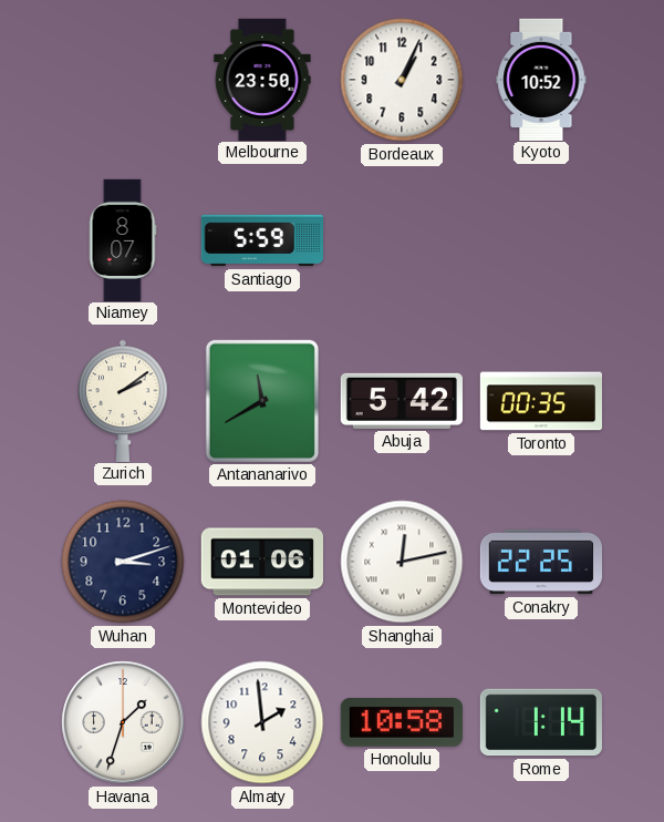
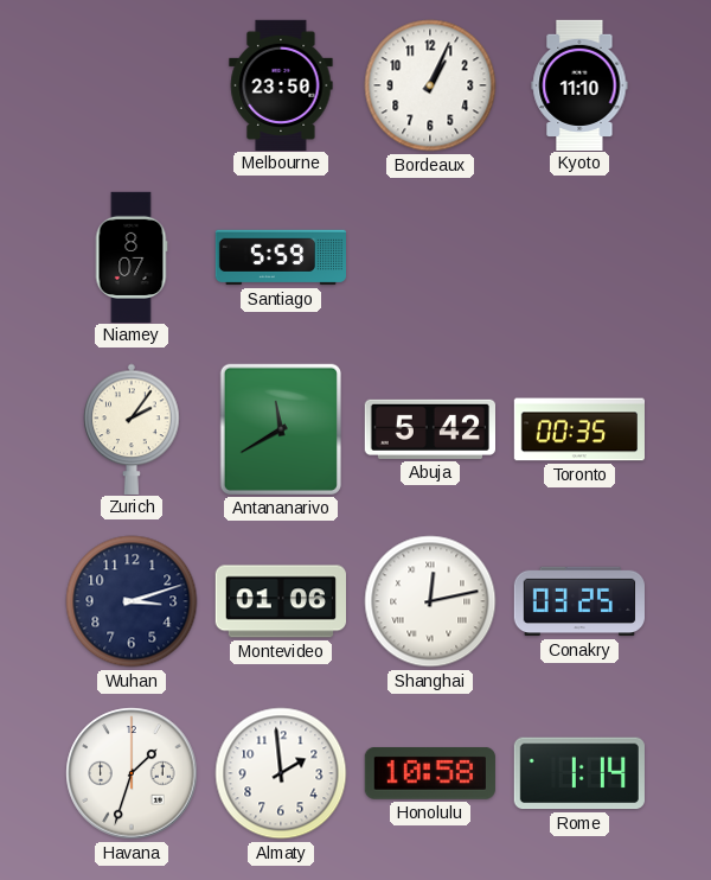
Kyoto: 10:52 -> 11:10
Zurich: 2:09 -> 2:06
Conakry: 22:25 -> 03:25
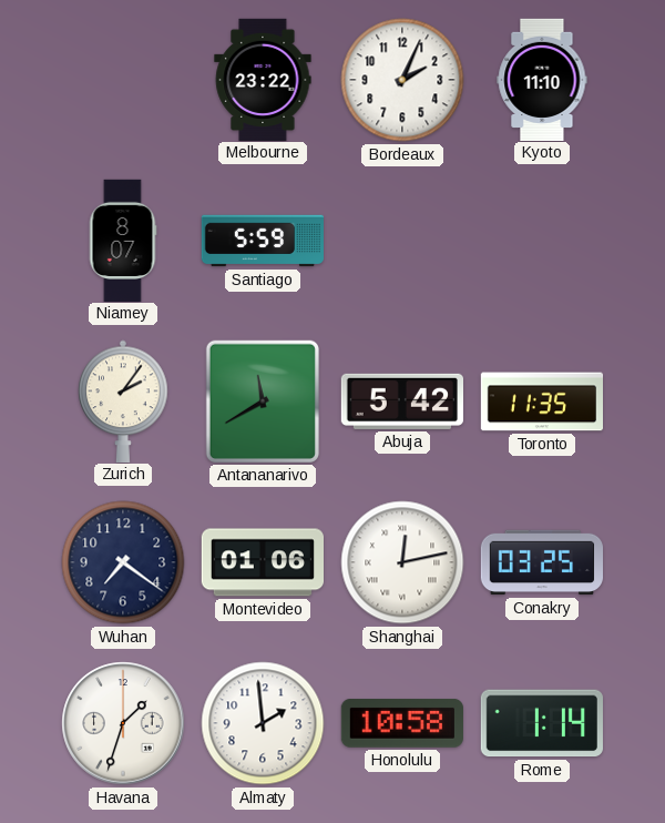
Melbourne: 23:50 -> 23:22
Bordeaux: 1:04 -> 2:04
Toronto: 00:35 -> 11:35
Wuhan: 3:12 -> 7:21
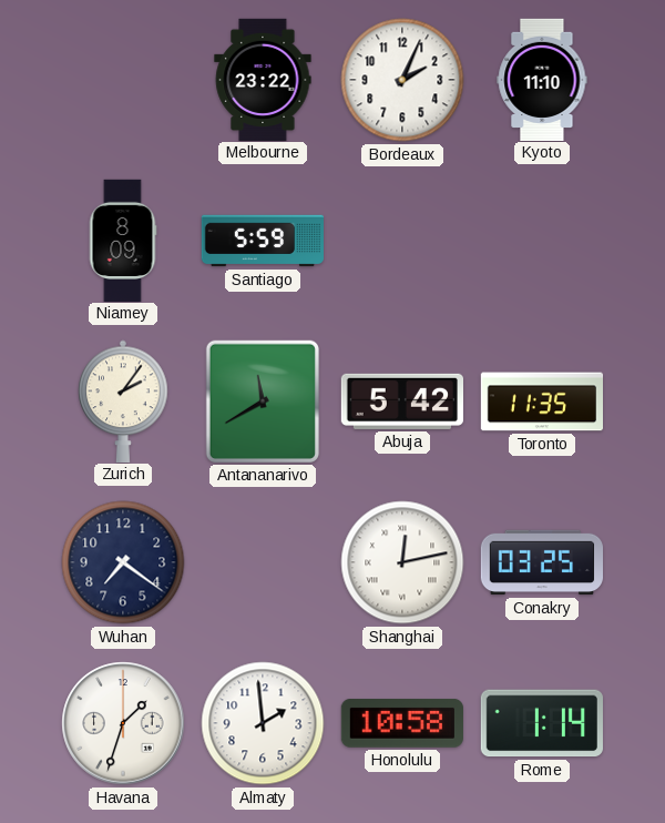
Niamey: 8:07 -> 8:09
Montevideo: 01:06 -> none
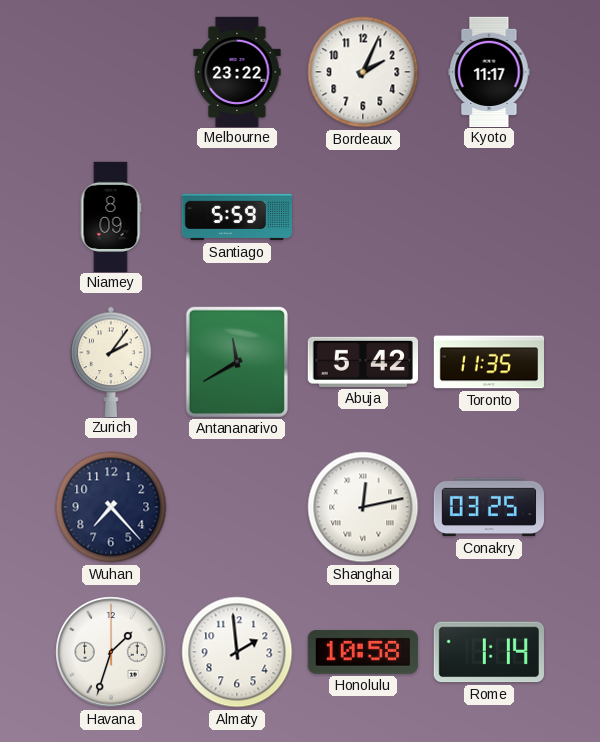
Kyoto: 11:10 -> 11:17
Wuhan: 7:21 -> 7:23
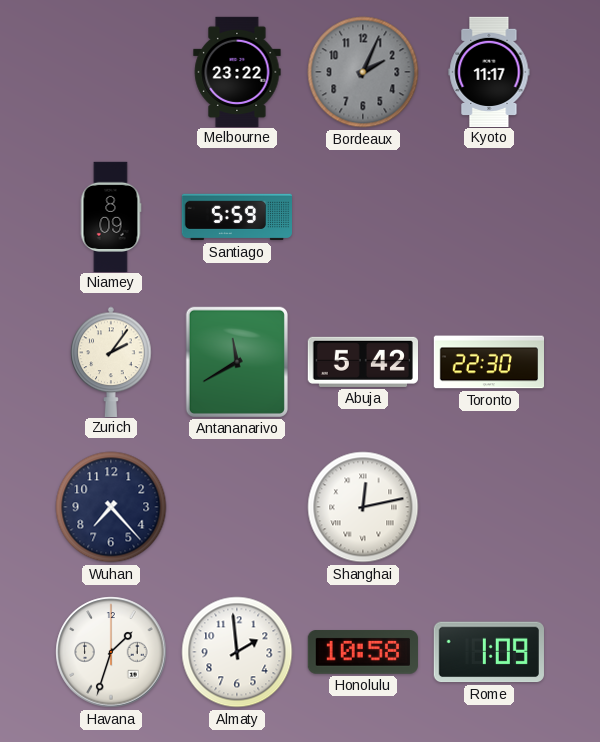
Bordeaux dial: white -> grey
Toronto: 11:35 -> 22:30
Conakry: 03:25 -> none
Rome: 1:14 -> 1:09
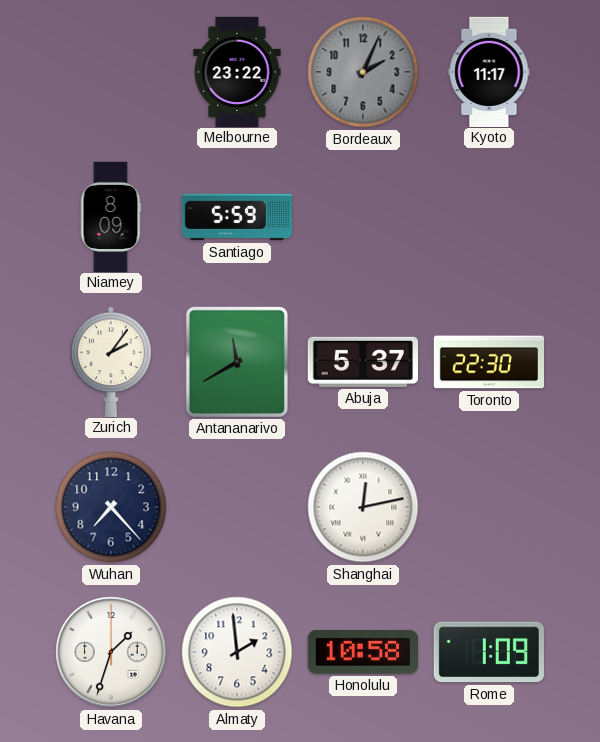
Abuja: 5:42 -> 5:37
